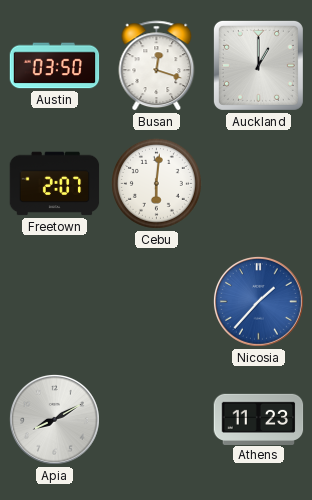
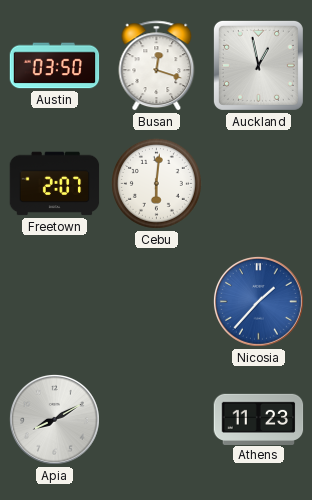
Auckland: 1:00 -> 12:58
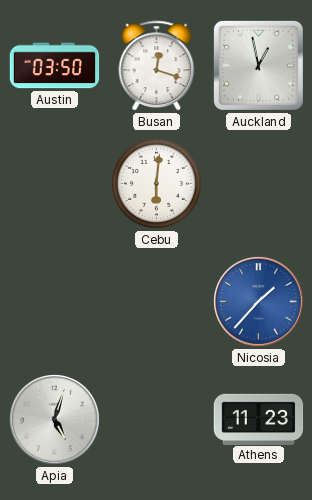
Freetown: 2:07 -> none
Apia: 8:10 -> 5:03
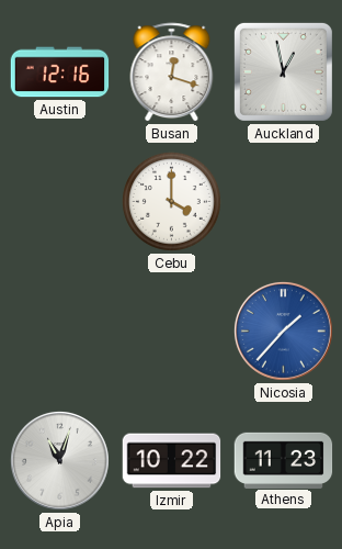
Austin: 03:50 -> 12:16
Cebu: 6:01 -> 4:00
Apia: 5:03 -> 11:03
Izmir: none -> 10:22
